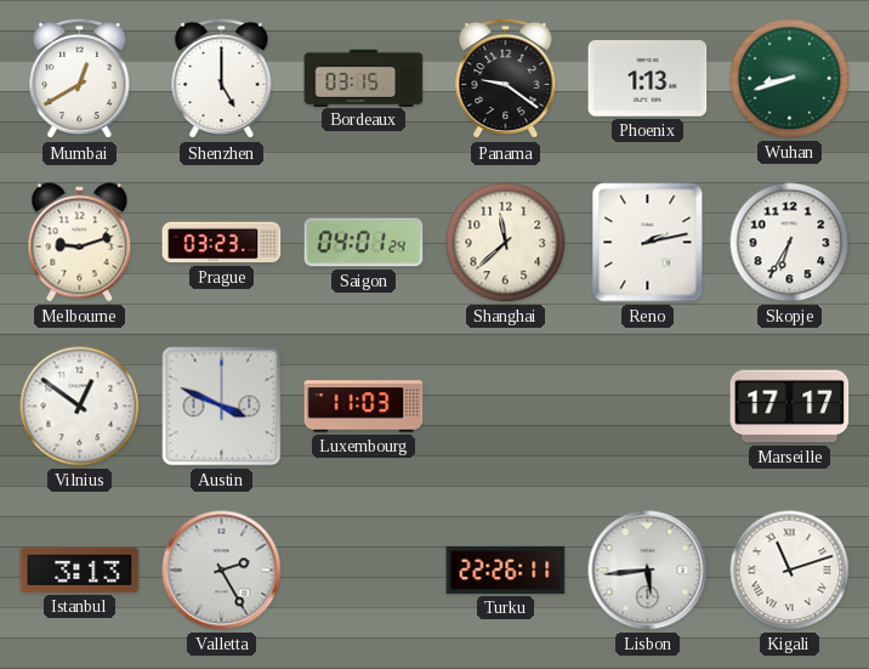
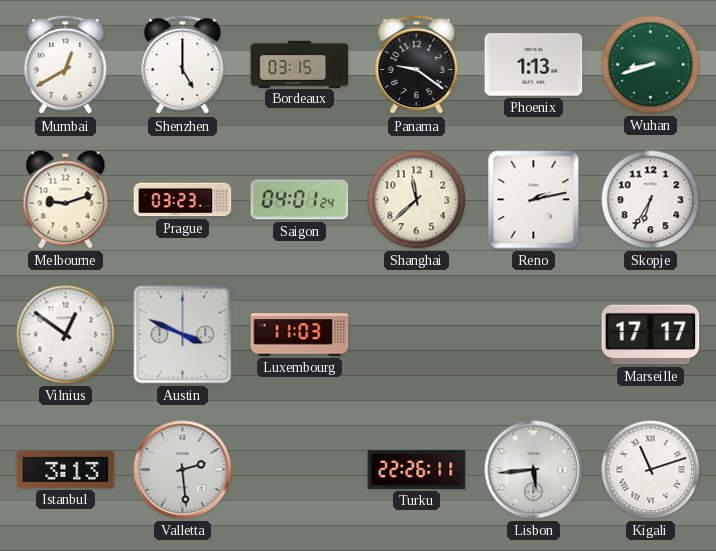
Valletta: 2:25 -> 2:29
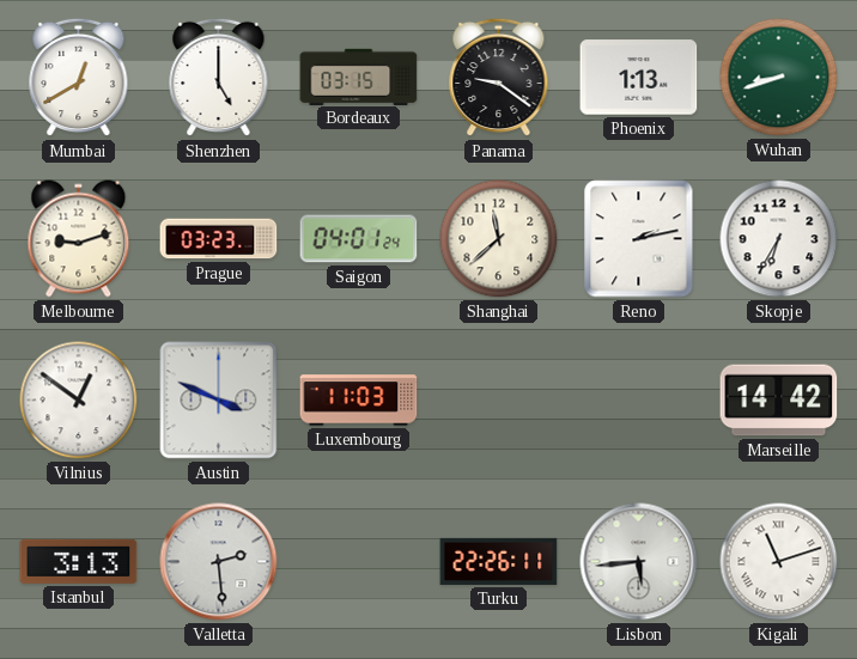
Marseille: 17:17 -> 14:42
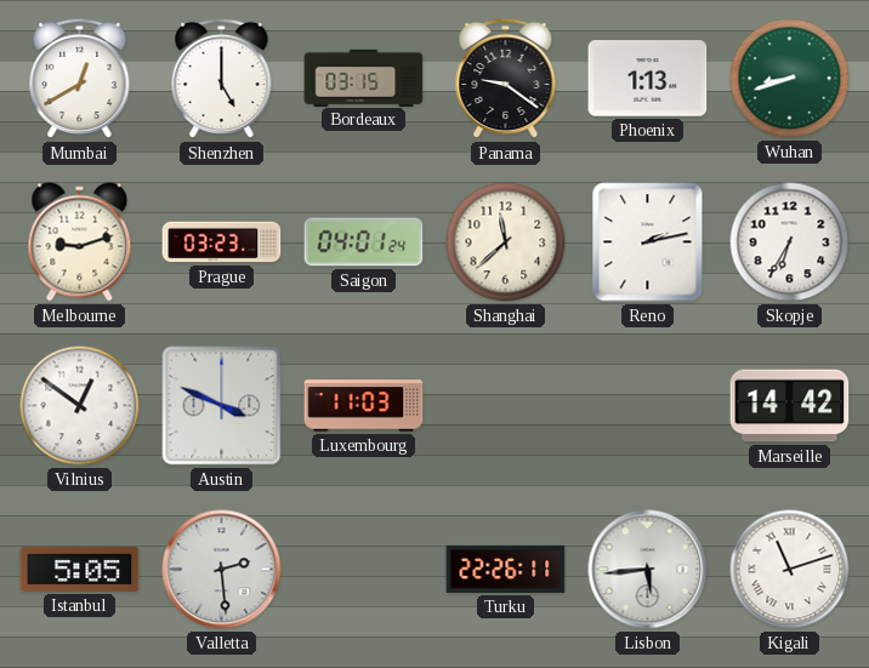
Istanbul: 3:13 -> 5:05
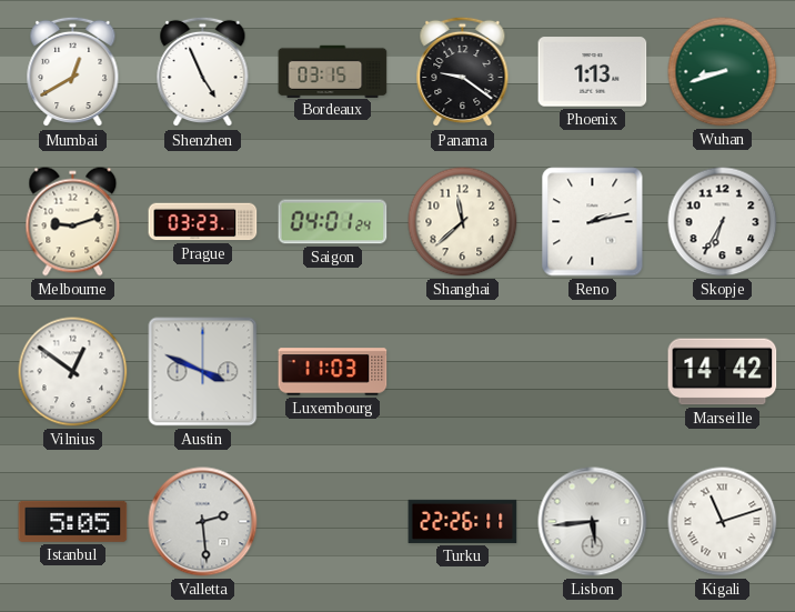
Shenzhen: 5:00 -> 4:56
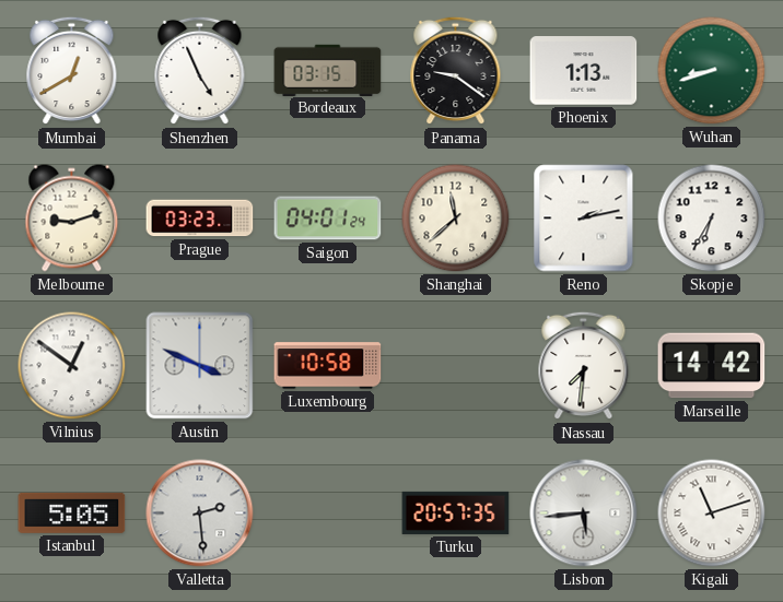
Luxembourg: 11:03 -> 10:58
Nassau: none -> 7:31
Turku: 22:26 -> 20:57
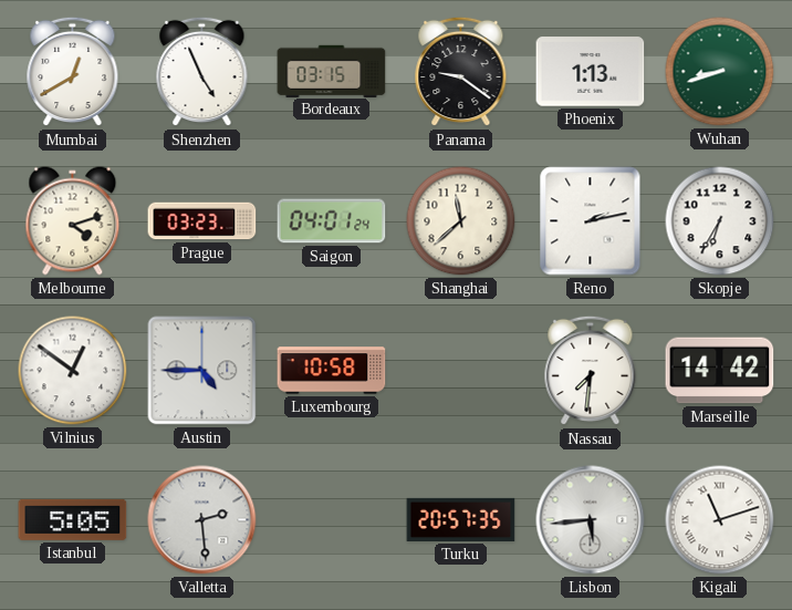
Melbourne: 9:12 -> 4:12
Austin: 3:49 -> 4:45
